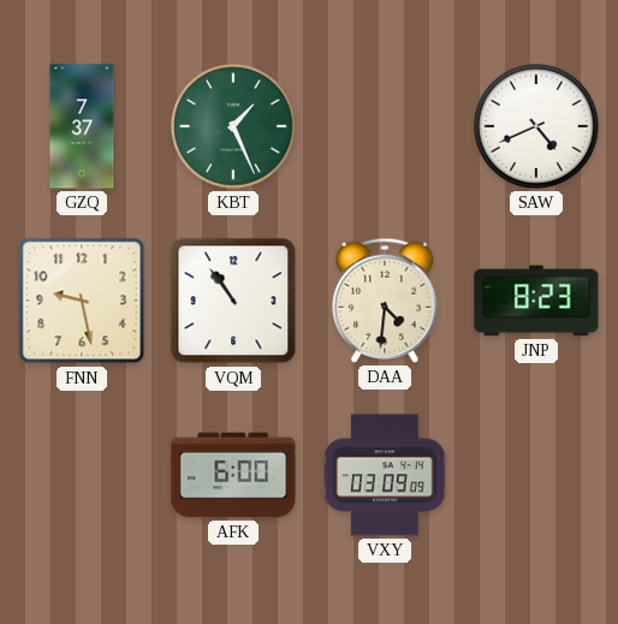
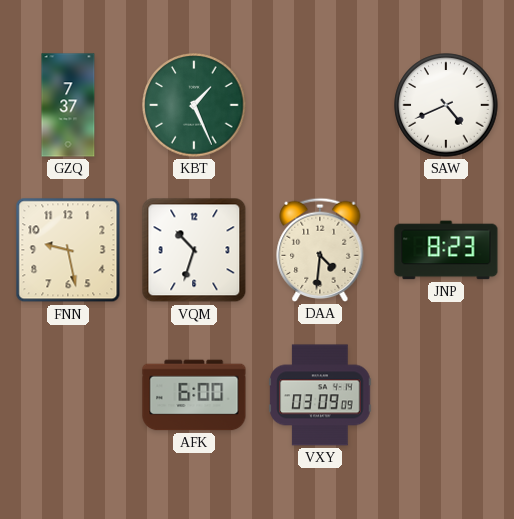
VQM: 10:54 -> 10:33
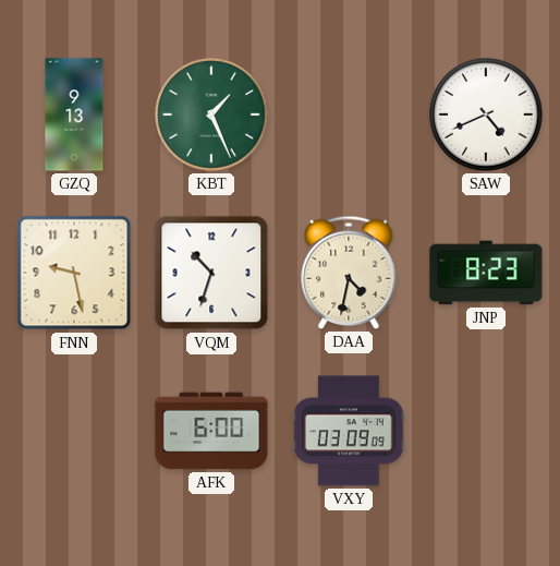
GZQ: 7:37 -> 9:13
DAA: 4:31 -> 4:32
